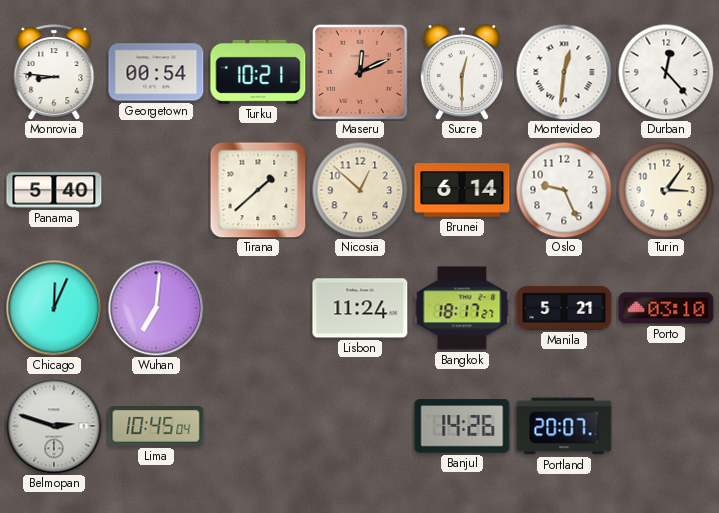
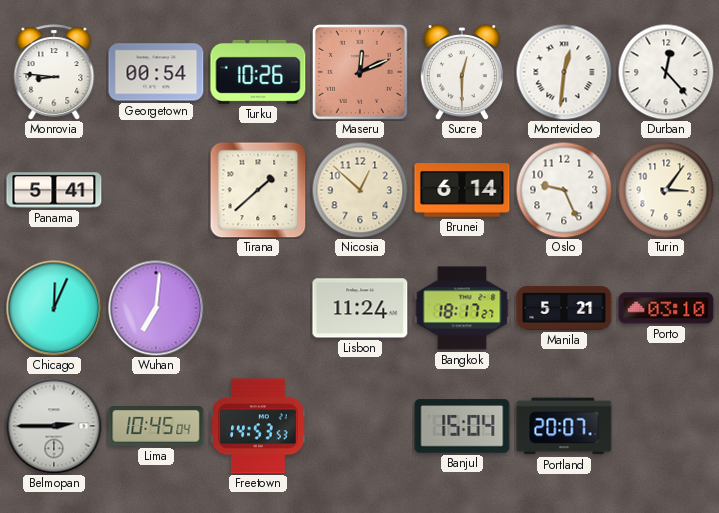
Turku: 10:21 -> 10:26
Panama: 5:40 -> 5:41
Belmopan: 2:48 -> 2:45
Freetown: none -> 14:53
Banjul: 14:26 -> 15:04
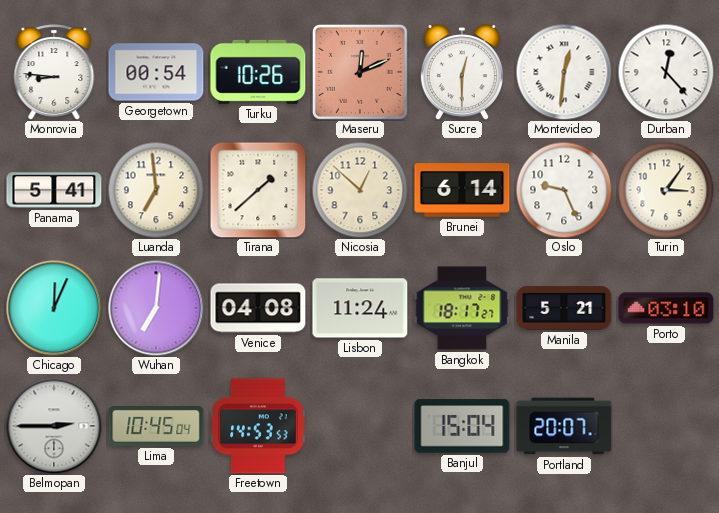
Luanda: none -> 6:59
Venice: none -> 04:08
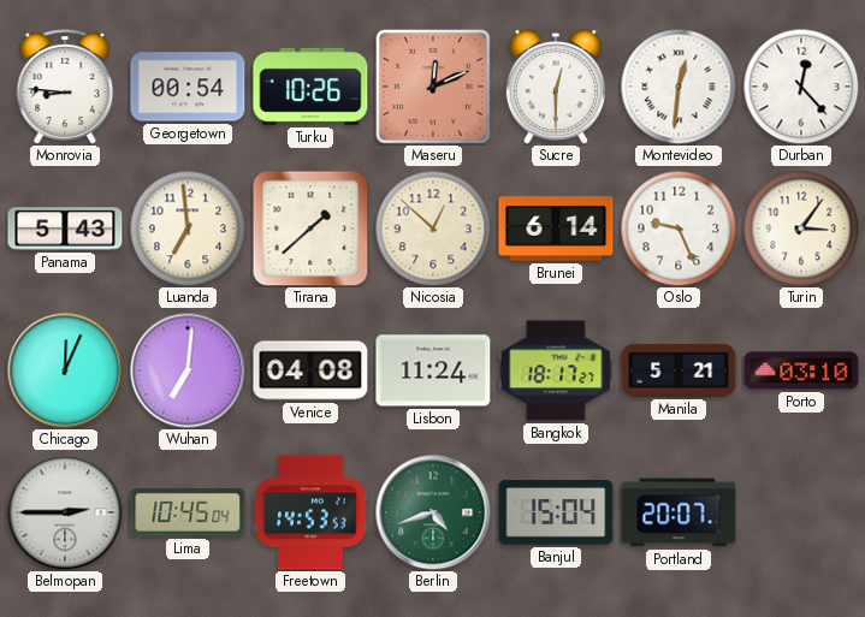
Panama: 5:41 -> 5:43
Berlin: none -> 4:42
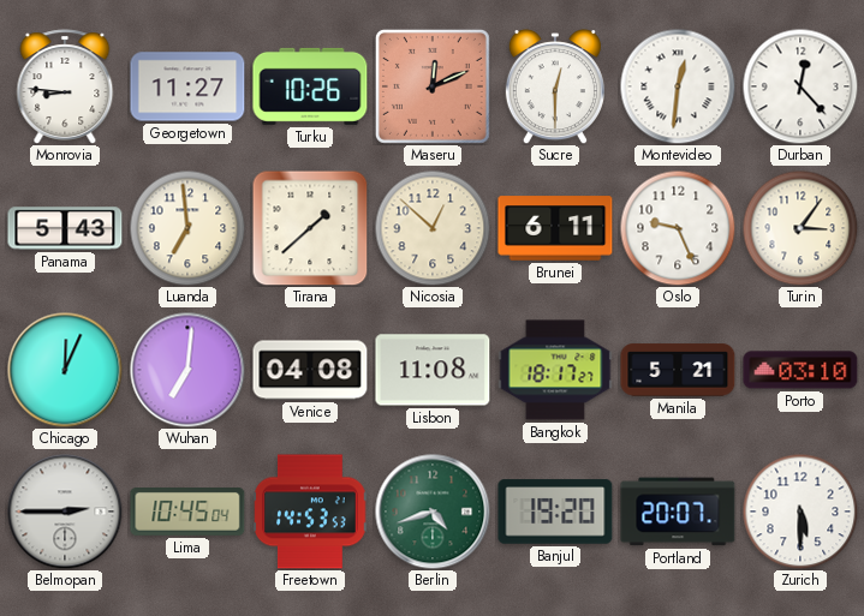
Georgetown: 00:54 -> 11:27
Brunei: 6:14 -> 6:11
Lisbon: 11:24 -> 11:08
Banjul: 15:04 -> 19:20
Zurich: none -> 5:30
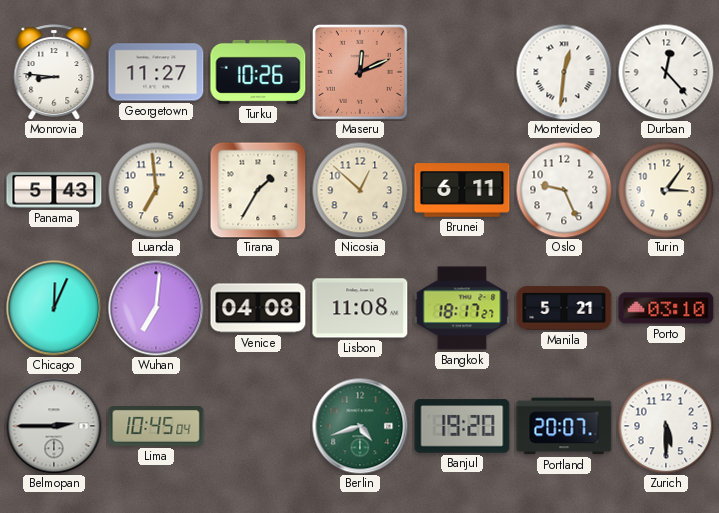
Sucre: 12:30 -> none
Tirana: 1:38 -> 1:35
Freetown: 14:53 -> none
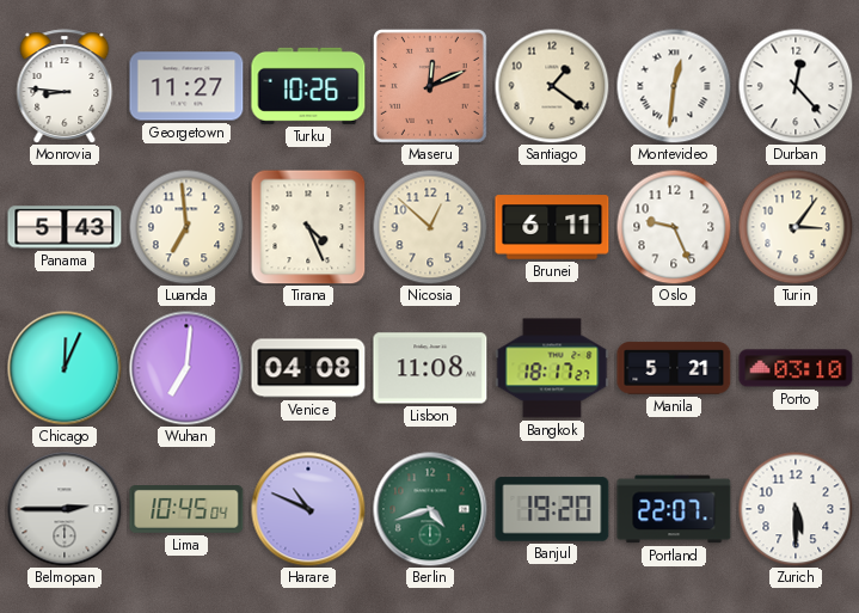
Santiago: none -> 1:21
Tirana: 1:35 -> 4:26
Harare: none -> 10:49
Portland: 20:07 -> 22:07
